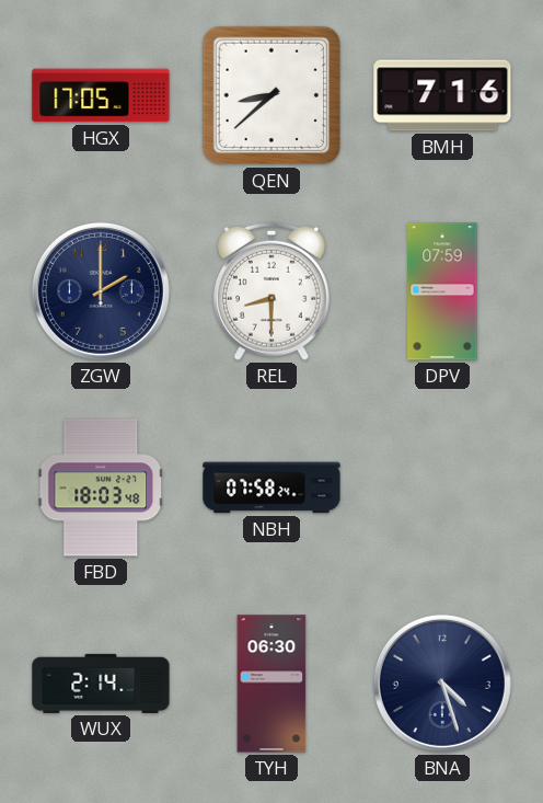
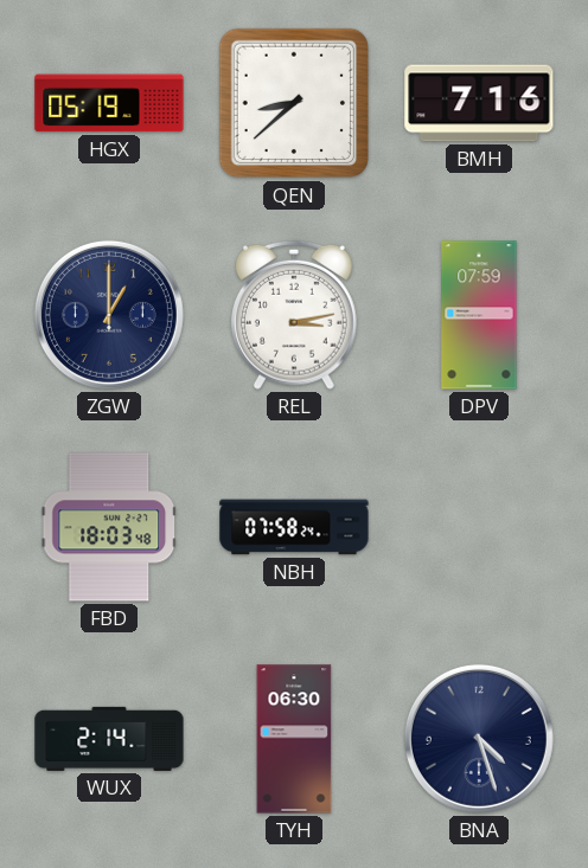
HGX: 17:05 -> 05:19
ZGW: 2:00 -> 1:00
REL: 8:30 -> 3:13
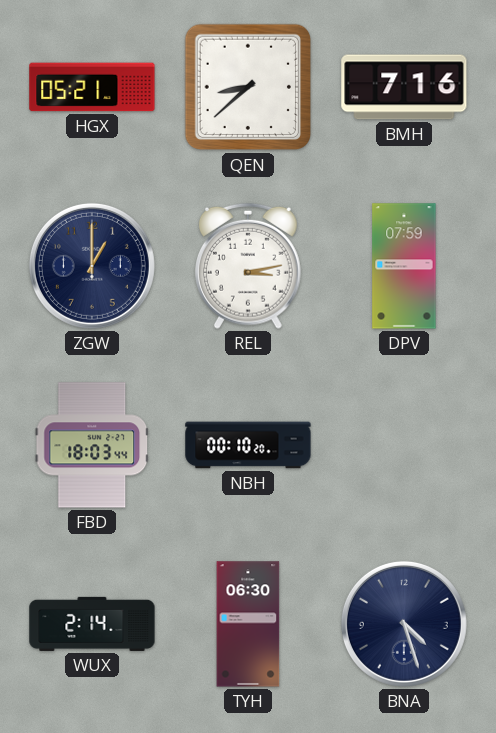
HGX: 05:19 -> 05:21
FBD: 18:03:48 -> 18:03:44
NBH: 07:58 -> 00:10
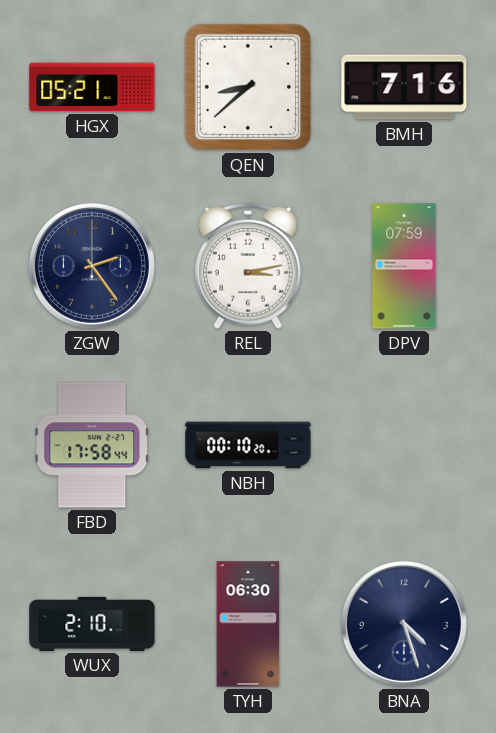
ZGW: 1:00 -> 2:24
FBD: 18:03 -> 17:58
WUX: 2:14 -> 2:10
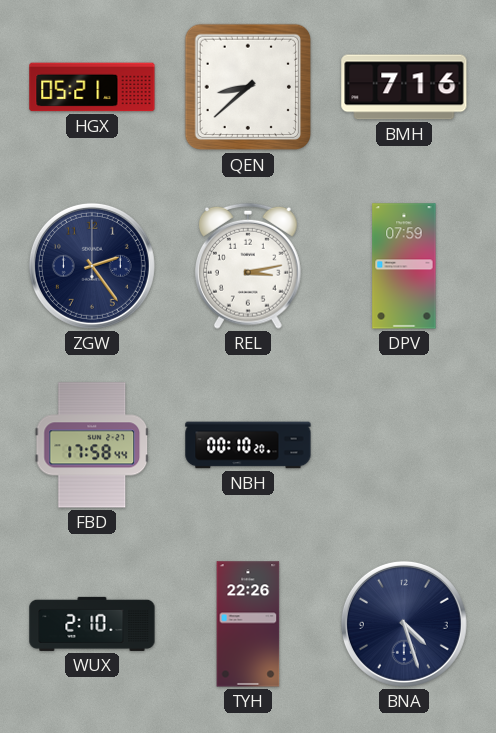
TYH: 06:30 -> 22:26
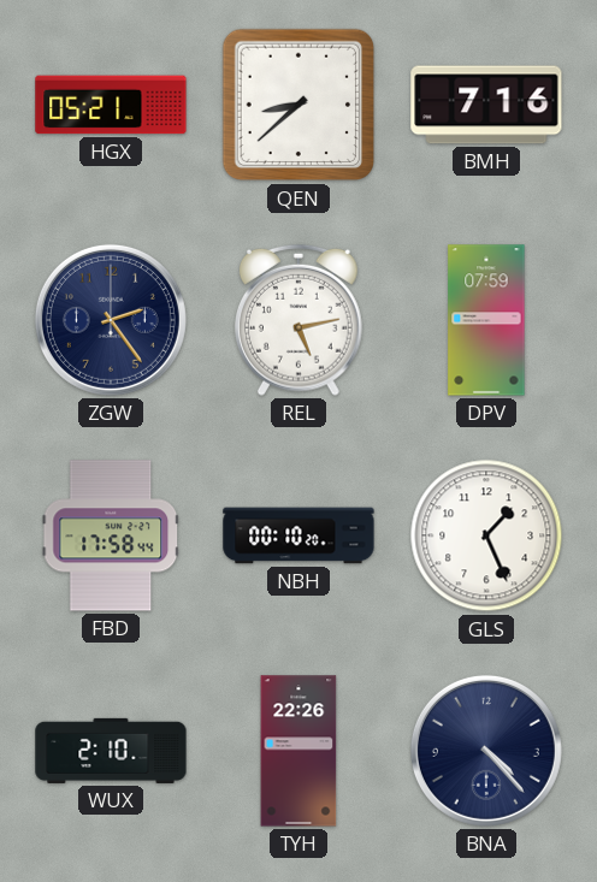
REL: 3:13 -> 5:13
GLS: none -> 1:26
BNA: 4:27 -> 4:23
